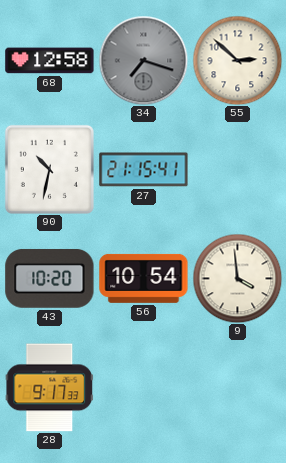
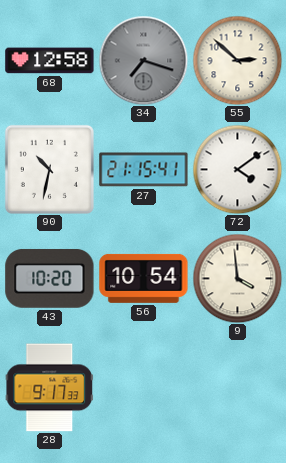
72: none -> 4:09
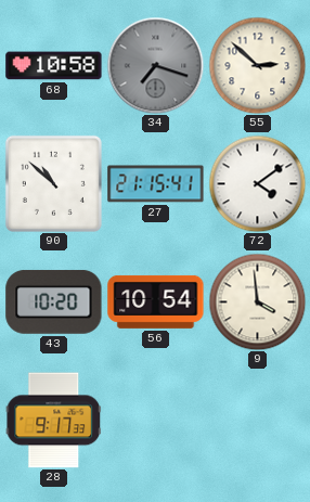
68: 12:58 -> 10:58
90: 10:32 -> 10:52
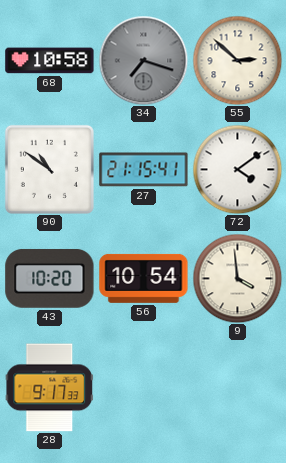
90: 10:52 -> 10:51
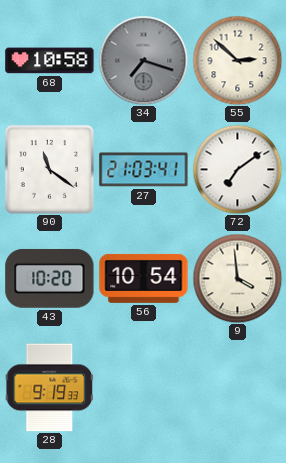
90: 10:51 -> 11:21
27: 21:15 -> 21:03
72: 4:09 -> 7:09
28: 9:17 -> 9:19
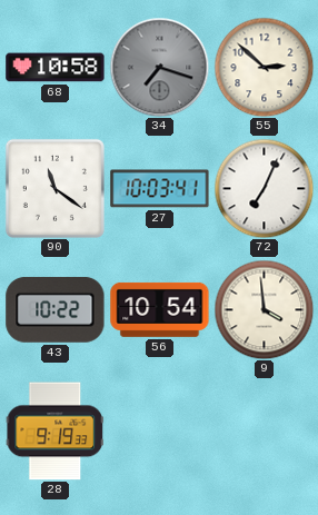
27: 21:03 -> 10:03
72: 7:09 -> 7:04
43: 10:20 -> 10:22
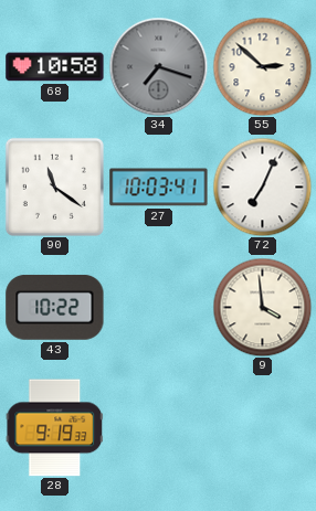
56: 10:54 -> none
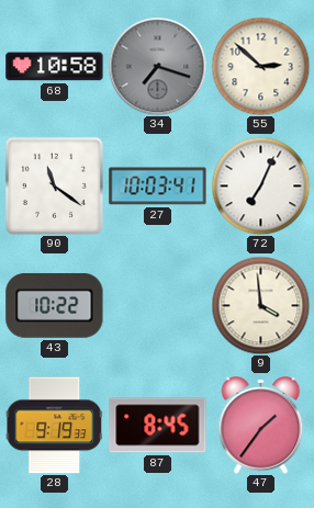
87: none -> 8:45
47: none -> 1:36
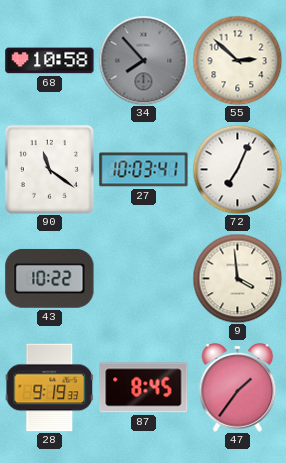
34: 7:18 -> 7:53
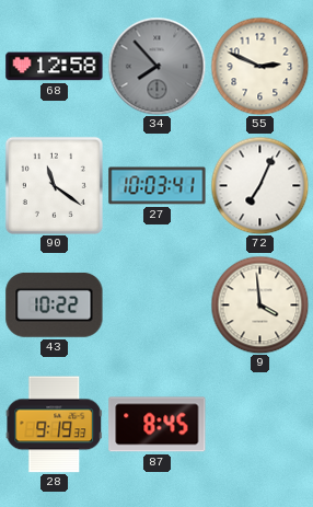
68: 10:58 -> 12:58
55: 2:52 -> 2:49
47: 1:36 -> none
